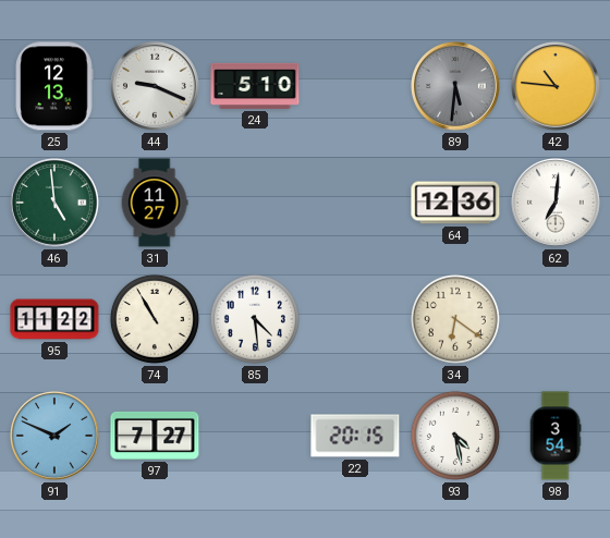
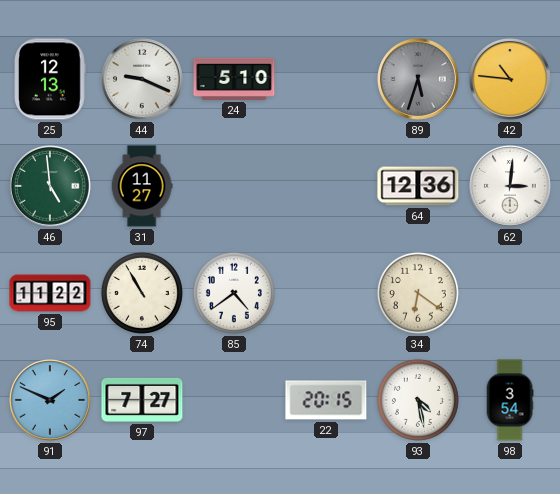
89: 5:31 -> 5:33
62: 7:01 -> 3:01
85: 4:29 -> 4:39
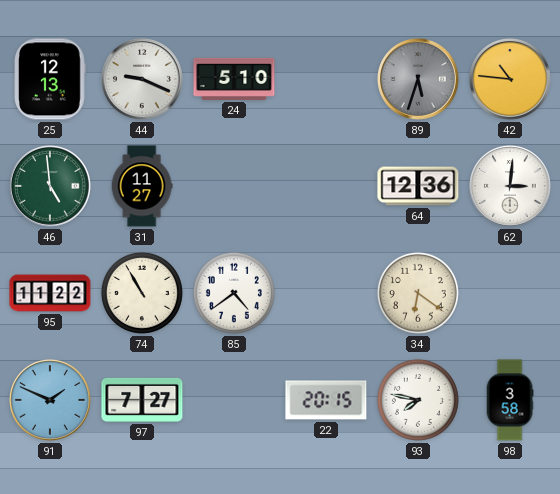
93: 4:28 -> 7:47
98: 3:54 -> 3:58
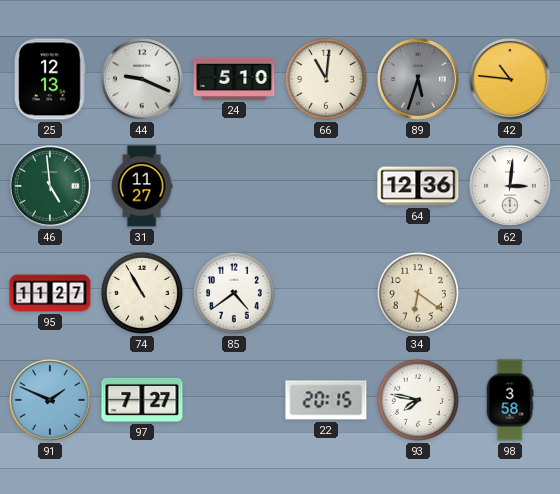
66: none -> 11:01
95: 11:22 -> 11:27
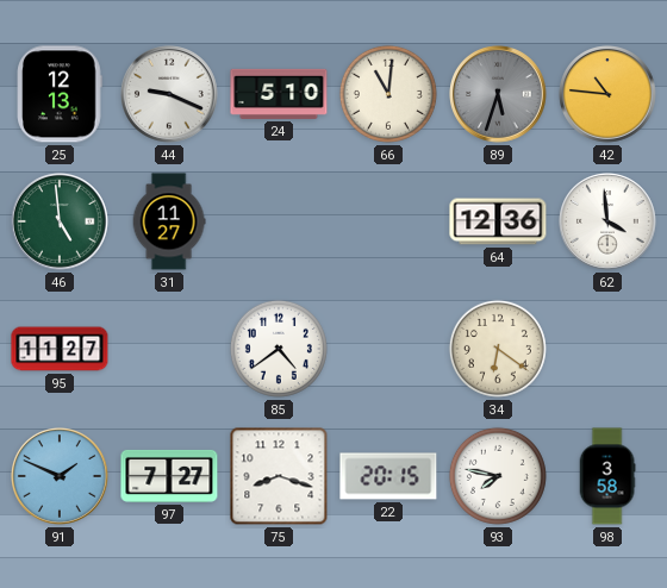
62: 3:01 -> 3:59
74: 10:55 -> none
75: none -> 8:18
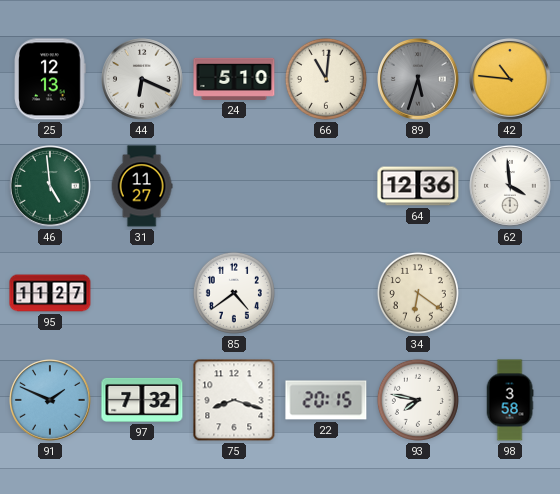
44: 9:19 -> 6:19
97: 7:27 -> 7:32
